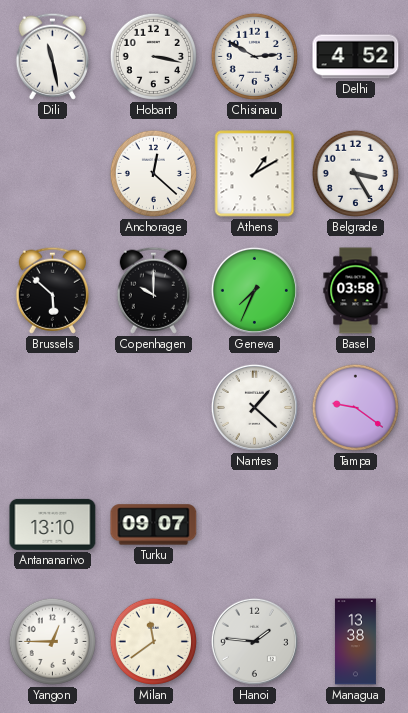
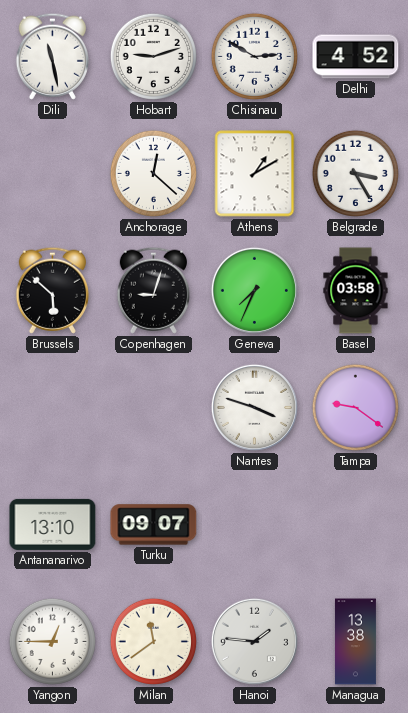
Hobart: 3:17 -> 9:12
Copenhagen: 10:00 -> 9:03
Nantes: 1:22 -> 3:48
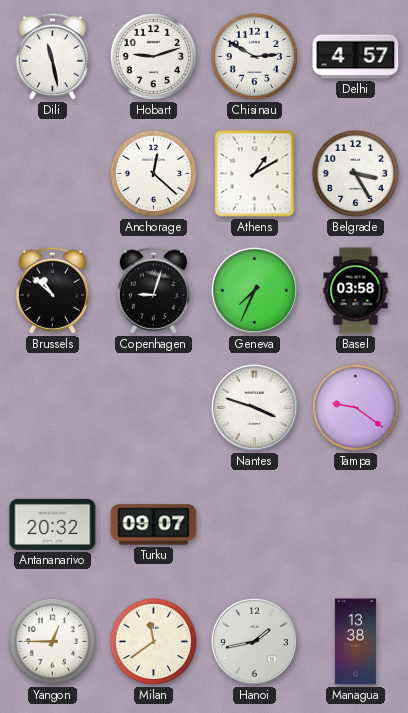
Delhi: 4:52 -> 4:57
Brussels: 5:52 -> 10:52
Antananarivo: 13:10 -> 20:32
Hanoi: 1:46 -> 1:43
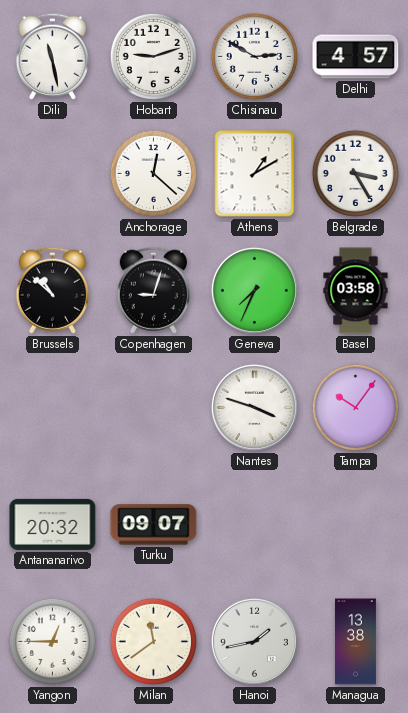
Tampa: 9:21 -> 10:06
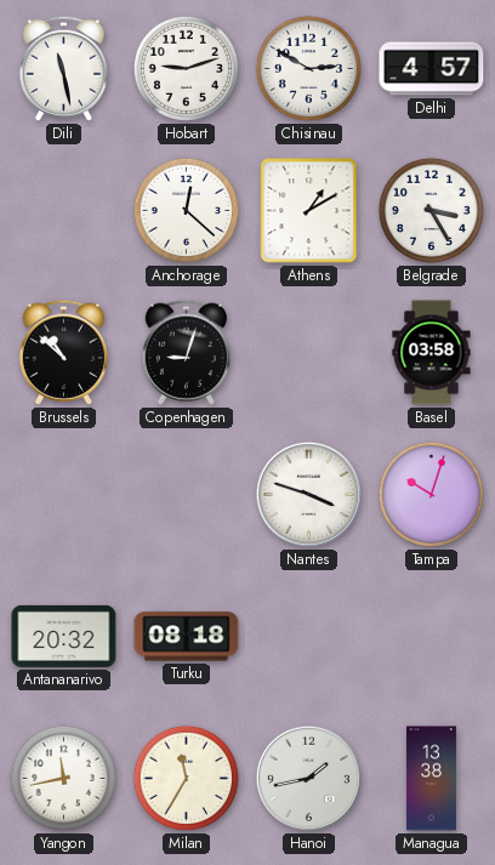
Geneva: 7:34 -> none
Tampa: 10:06 -> 10:03
Turku: 09:07 -> 08:18
Yangon: 12:45 -> 11:43
Milan: 11:39 -> 11:35
